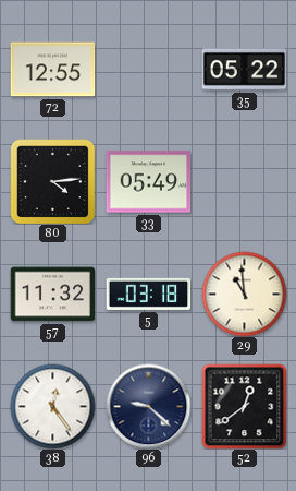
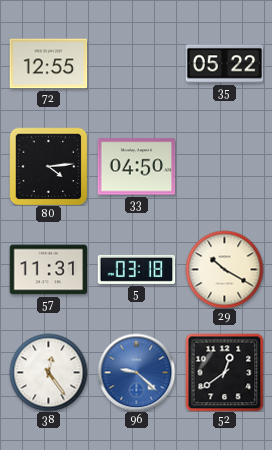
33: 05:49 -> 04:50
57: 11:32 -> 11:31
29: 10:59 -> 10:20
96 dial: navy -> blue
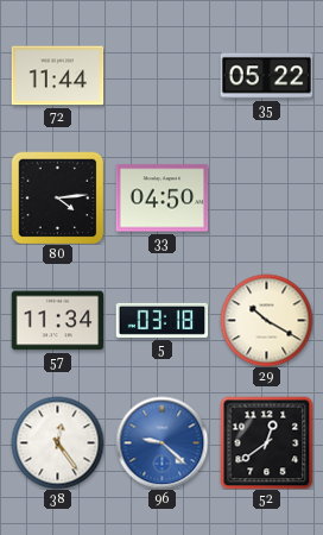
72: 12:55 -> 11:44
57: 11:31 -> 11:34
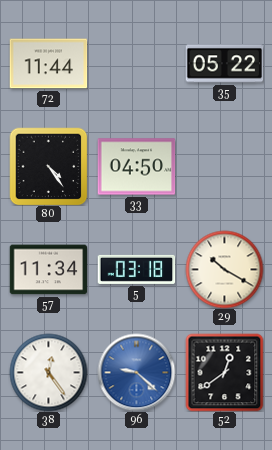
80: 4:14 -> 4:24
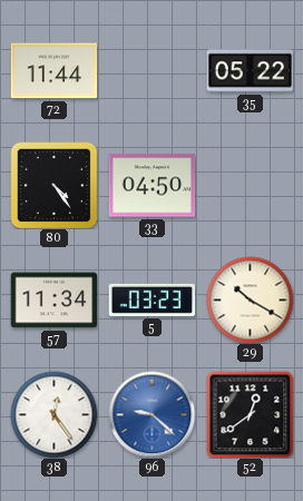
5: 03:18 -> 03:23
